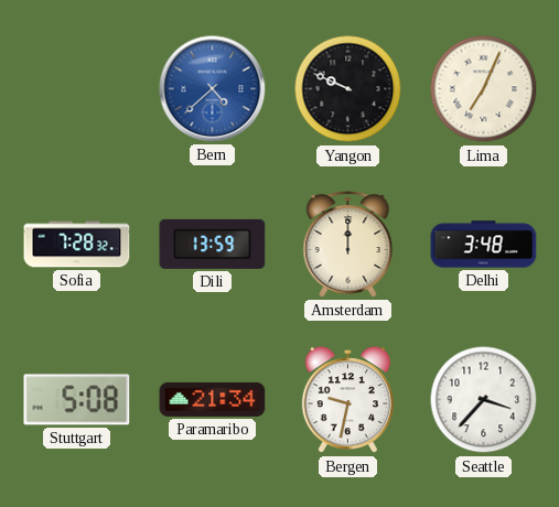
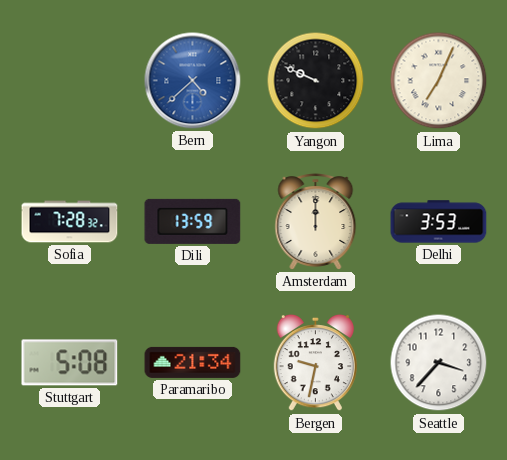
Delhi: 3:48 -> 3:53
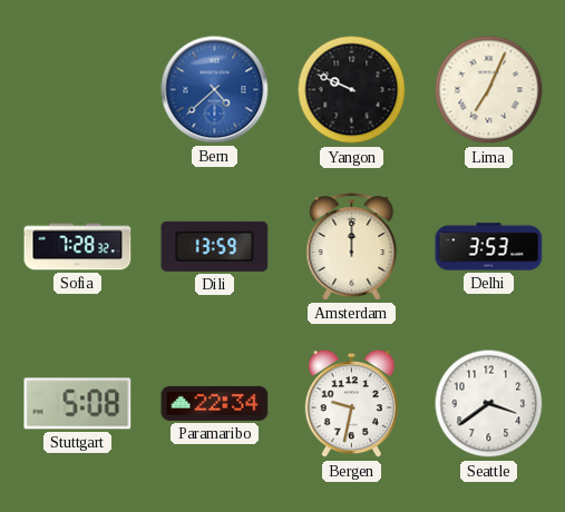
Paramaribo: 21:34 -> 22:34
Seattle: 3:37 -> 3:39
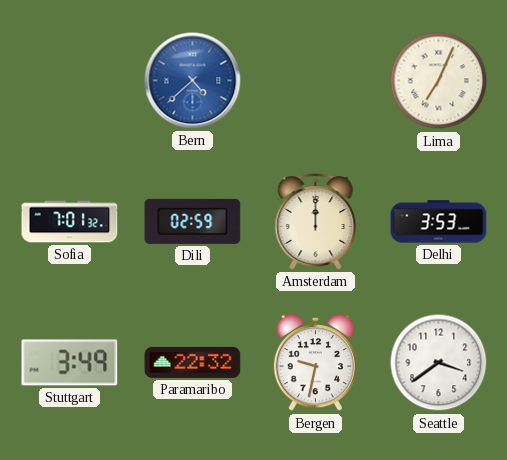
Yangon: 9:49 -> none
Sofia: 7:28 -> 7:01
Dili: 13:59 -> 02:59
Stuttgart: 5:08 -> 3:49
Paramaribo: 22:34 -> 22:32
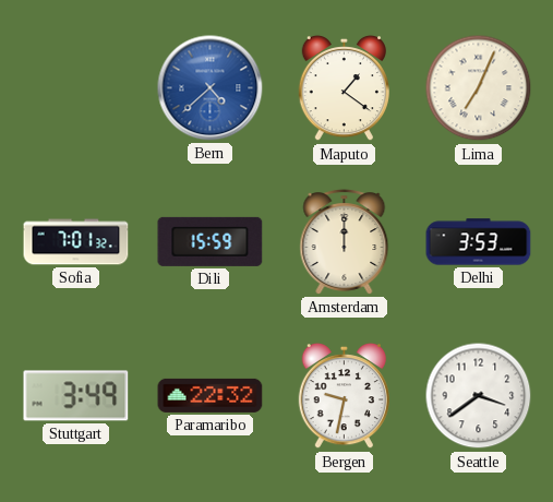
Maputo: none -> 1:21
Dili: 02:59 -> 15:59
